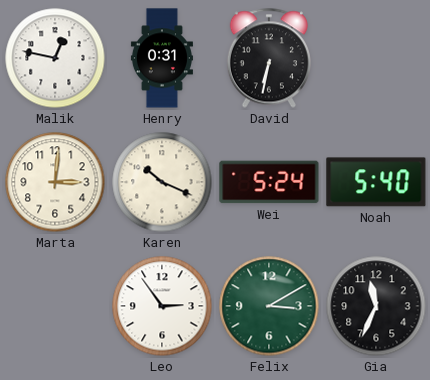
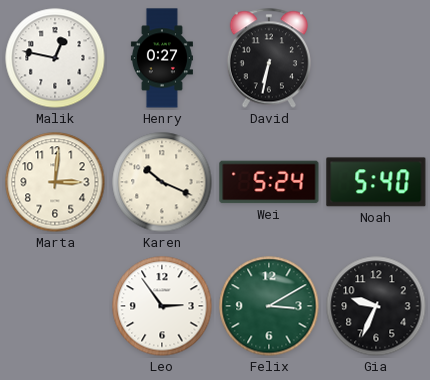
Henry: 0:31 -> 0:27
Gia: 11:34 -> 9:34
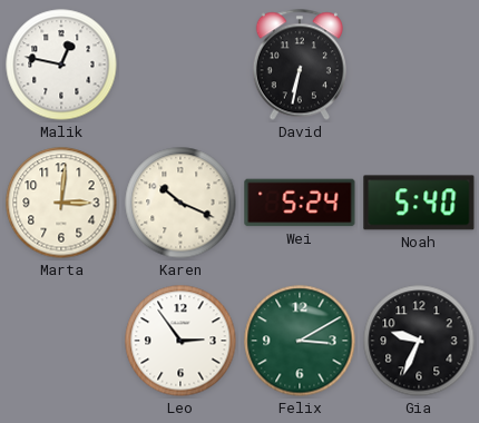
Henry: 0:27 -> none
